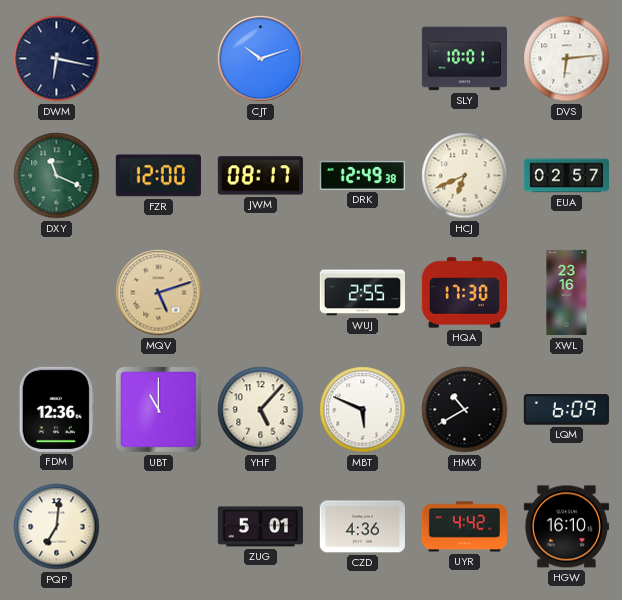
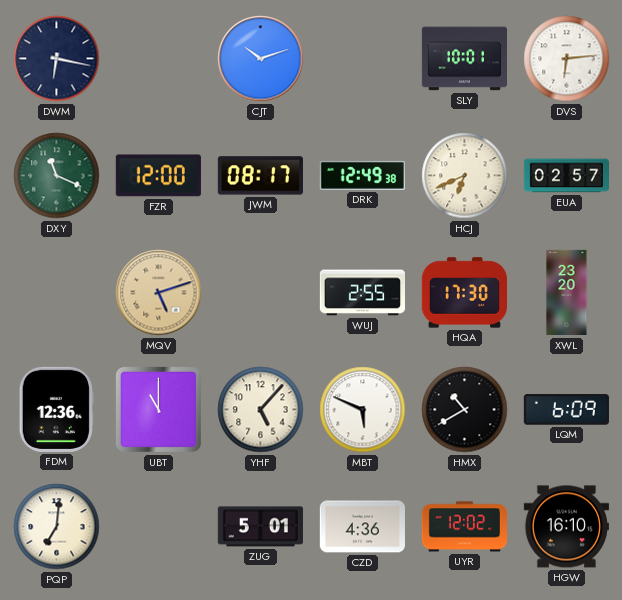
XWL: 23:16 -> 23:20
UYR: 4:42 -> 12:02
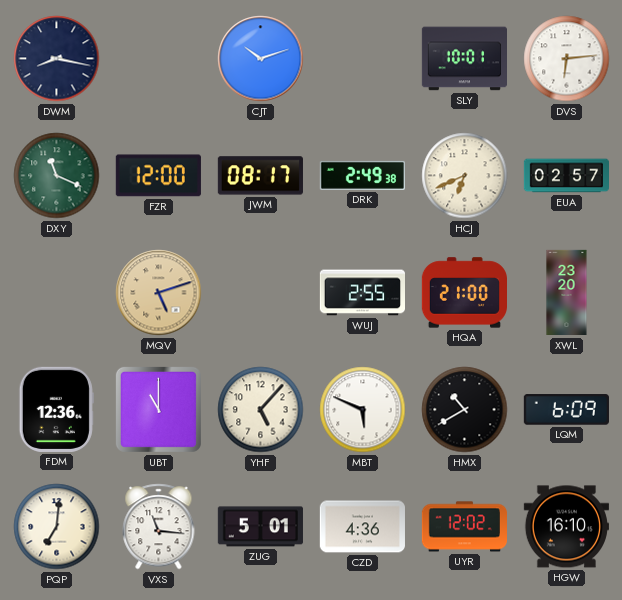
DWM: 6:17 -> 8:17
DRK: 12:49 -> 2:49
HQA: 17:30 -> 21:00
VXS: none -> 11:16
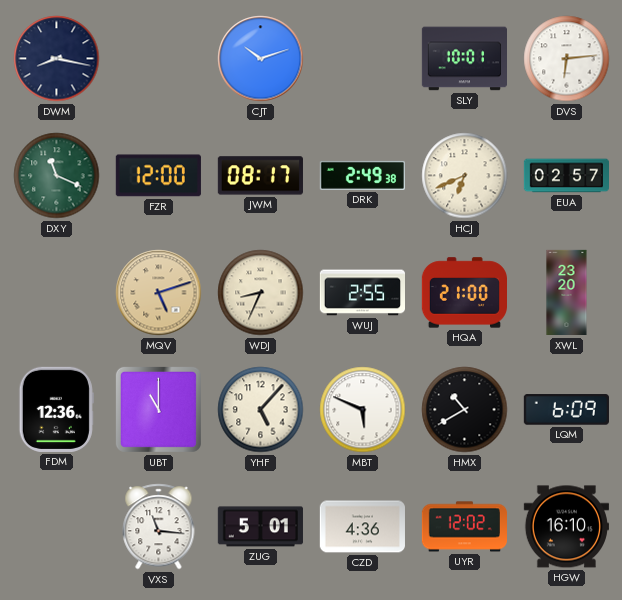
WDJ: none -> 8:34
PQP: 7:01 -> none
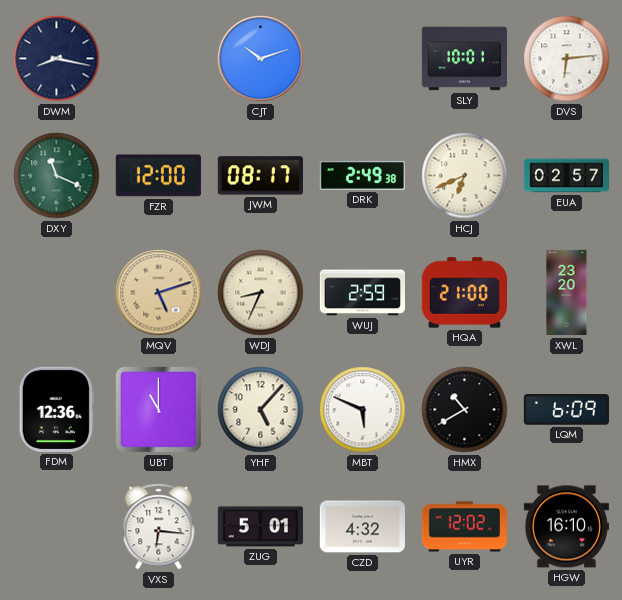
WUJ: 2:55 -> 2:59
VXS: 11:16 -> 6:16
CZD: 4:36 -> 4:32
